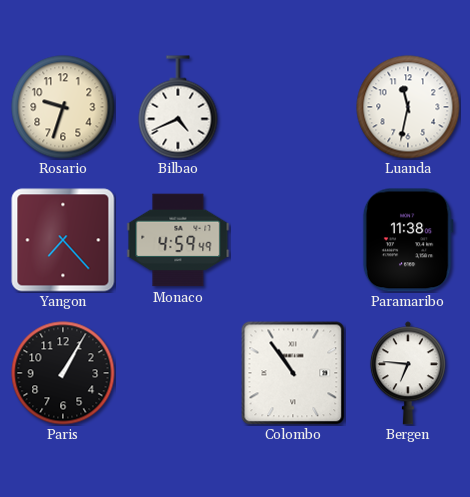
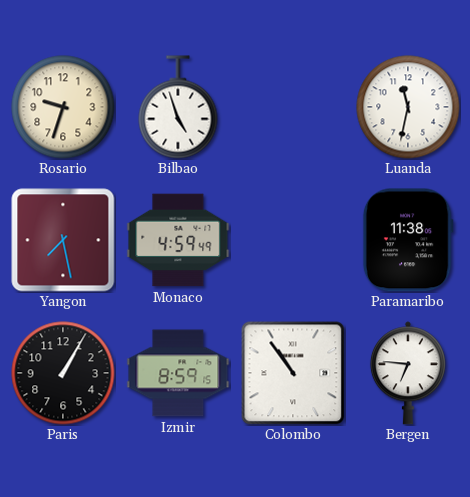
Bilbao: 4:41 -> 4:57
Yangon: 7:23 -> 7:28
Izmir: none -> 8:59
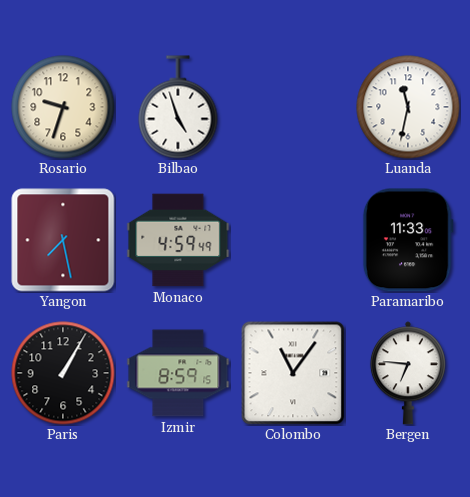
Paramaribo: 11:38 -> 11:33
Colombo: 10:54 -> 11:06
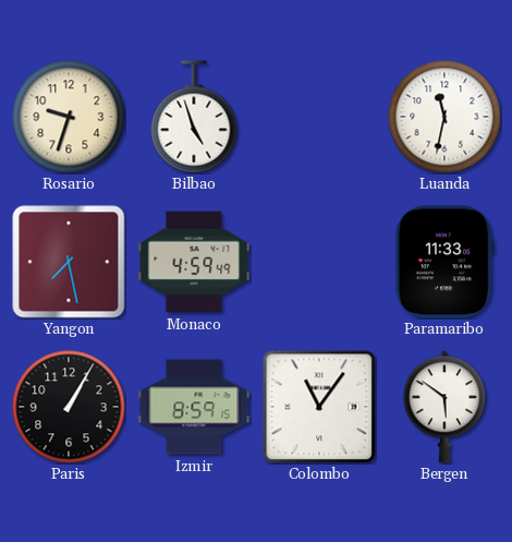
Bergen: 6:46 -> 5:51
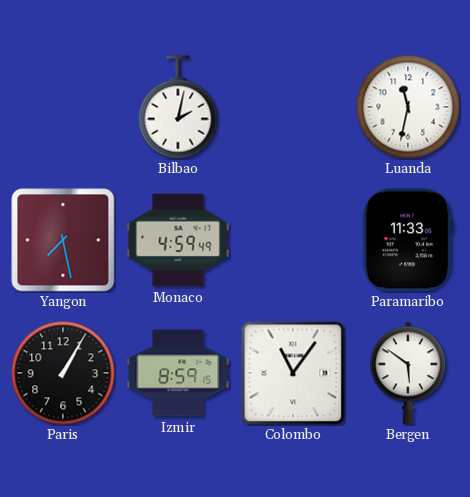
Rosario: 9:33 -> none
Bilbao: 4:57 -> 2:02
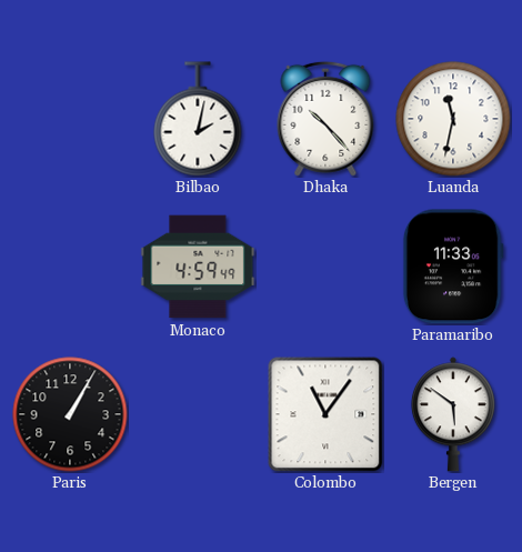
Dhaka: none -> 10:23
Yangon: 7:28 -> none
Izmir: 8:59 -> none
